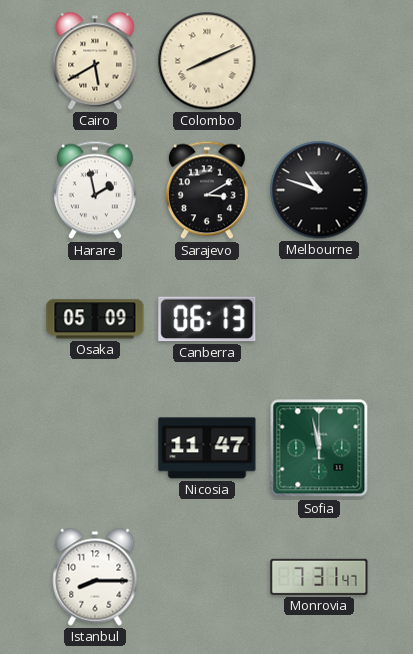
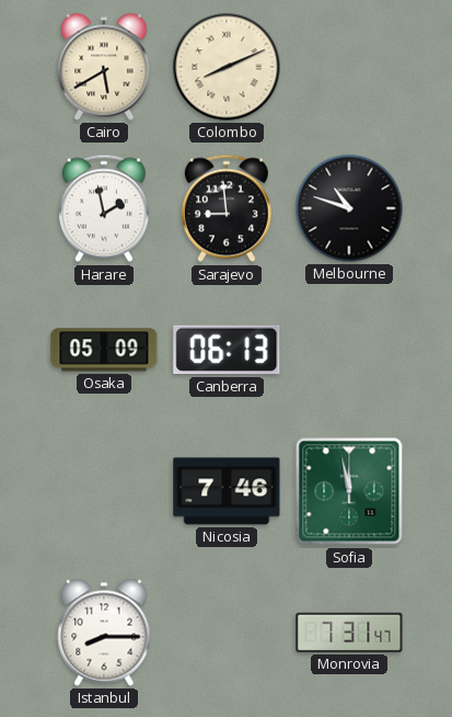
Sarajevo: 3:10 -> 8:59
Nicosia: 11:47 -> 7:46
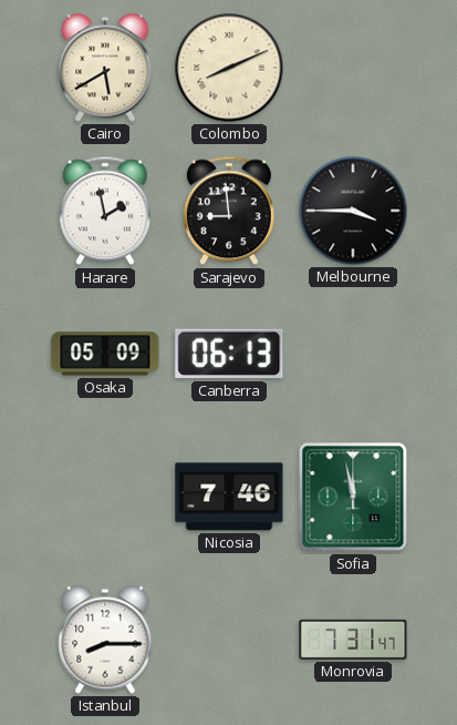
Melbourne: 10:48 -> 3:45
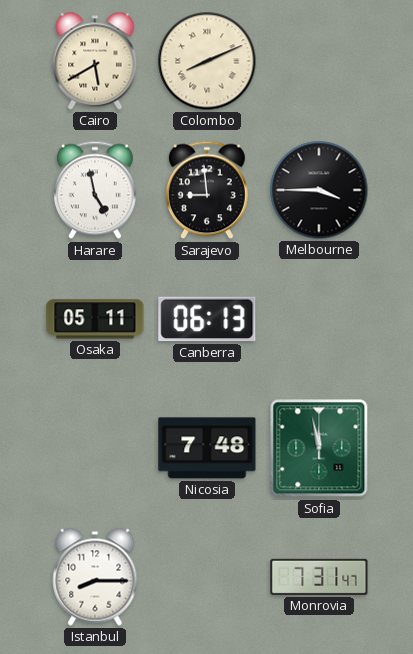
Harare: 1:58 -> 4:58
Osaka: 05:09 -> 05:11
Nicosia: 7:46 -> 7:48
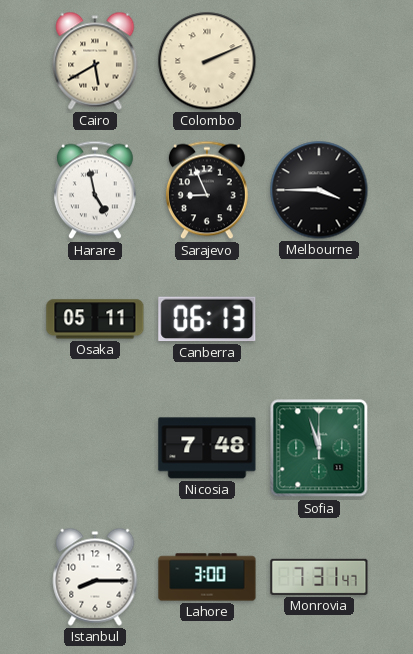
Colombo: 8:11 -> 2:11
Sarajevo: 8:59 -> 8:56
Sofia: 11:58 -> 11:57
Lahore: none -> 3:00
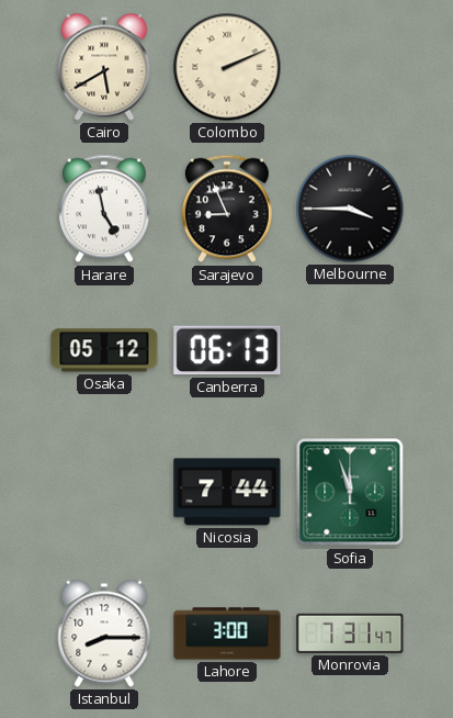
Osaka: 05:11 -> 05:12
Nicosia: 7:48 -> 7:44
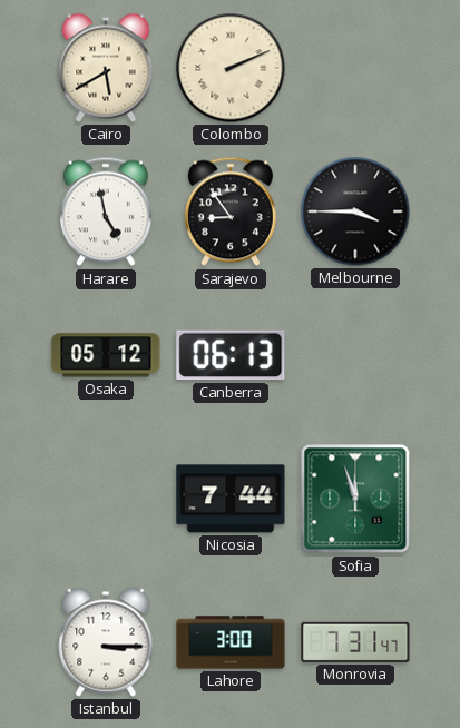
Sarajevo: 8:56 -> 8:54
Istanbul: 8:15 -> 3:15
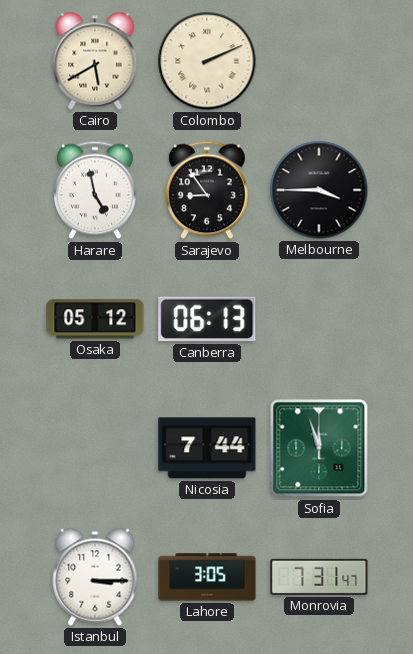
Lahore: 3:00 -> 3:05
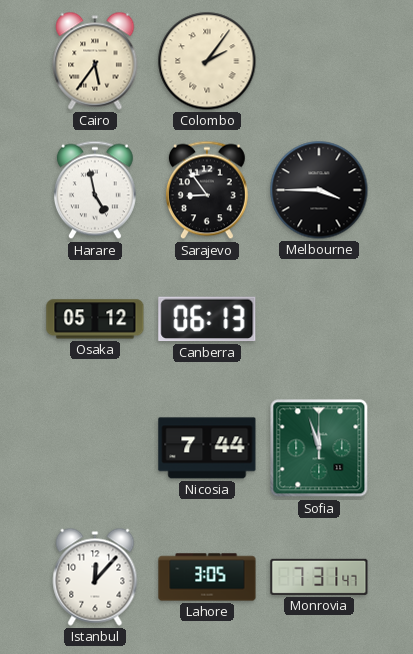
Cairo: 5:40 -> 5:36
Colombo: 2:11 -> 2:06
Istanbul: 3:15 -> 12:07
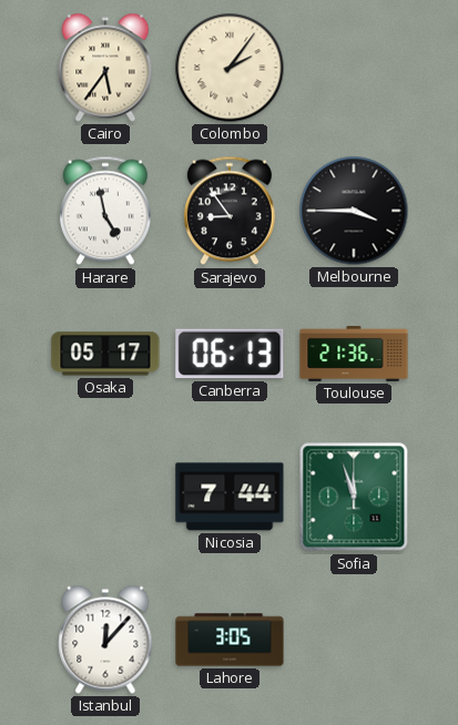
Osaka: 05:12 -> 05:17
Toulouse: none -> 21:36
Monrovia: 7:31 -> none
